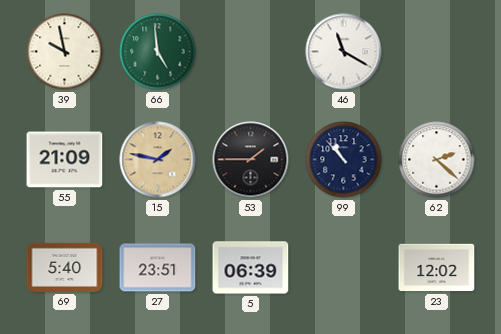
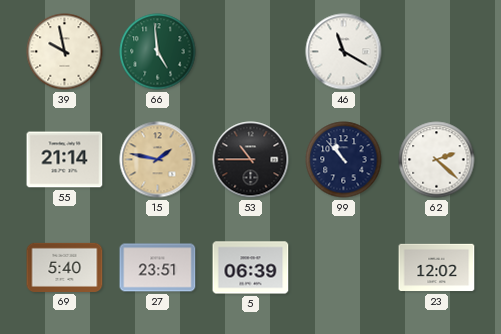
55: 21:09 -> 21:14
53: 1:45 -> 10:45
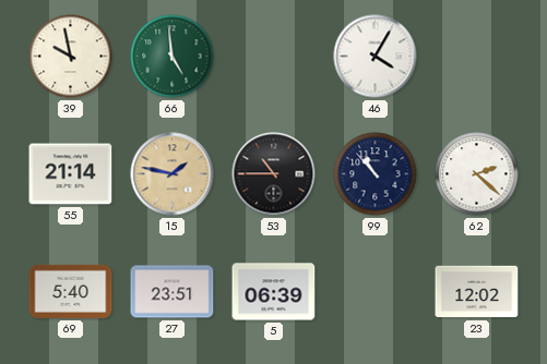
46: 11:20 -> 4:05
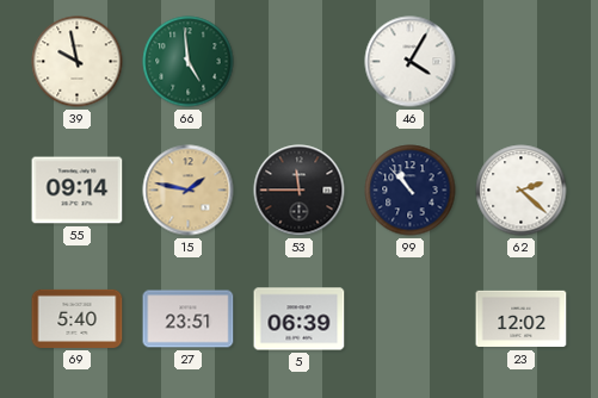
55: 21:14 -> 09:14
53: 10:45 -> 11:45
